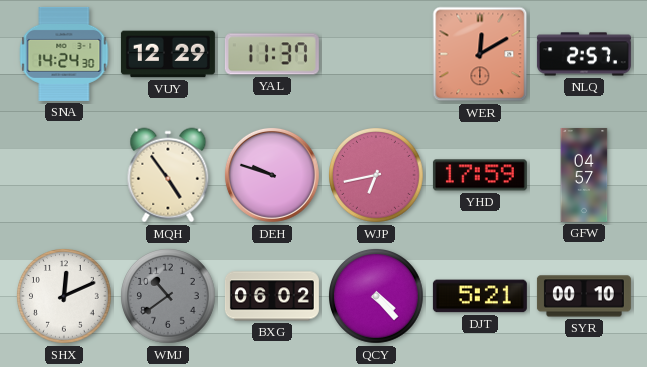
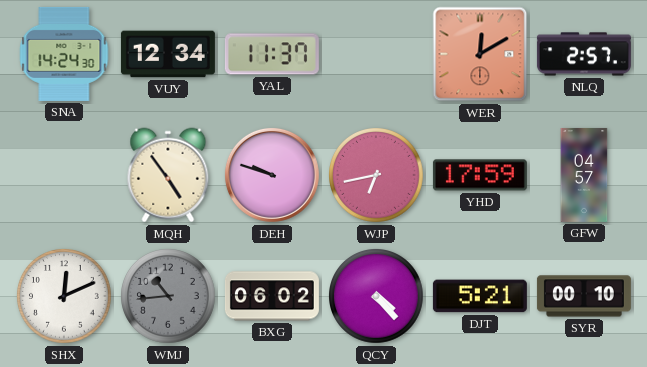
VUY: 12:29 -> 12:34
WMJ: 10:39 -> 10:44
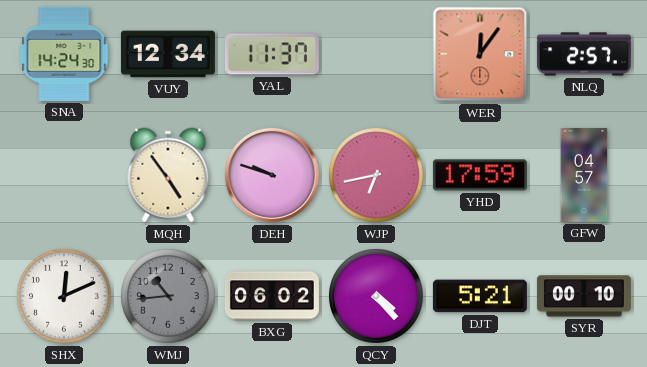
WER: 12:10 -> 12:06
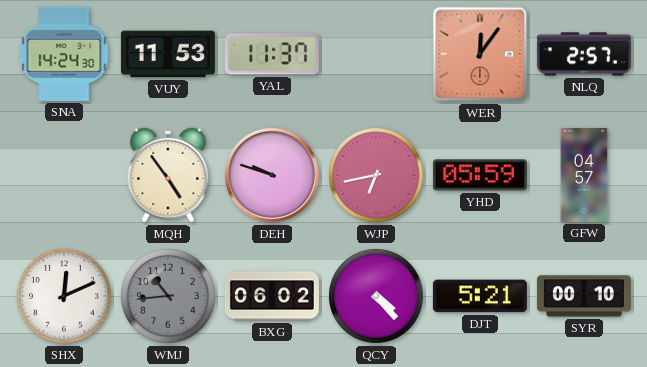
VUY: 12:34 -> 11:53
YHD: 17:59 -> 05:59
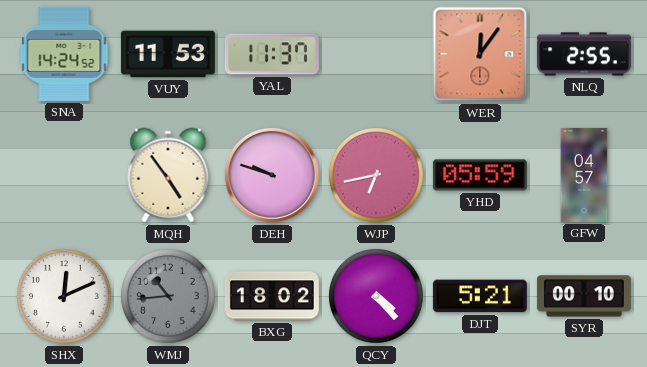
SNA: 14:24:30 -> 14:24:52
NLQ: 2:57 -> 2:55
BXG: 06:02 -> 18:02
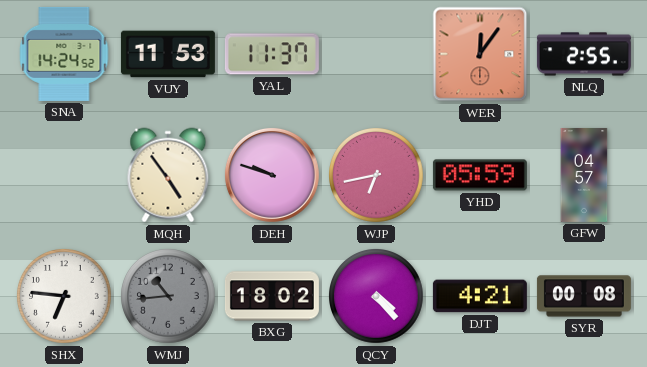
SHX: 12:11 -> 6:46
DJT: 5:21 -> 4:21
SYR: 00:10 -> 00:08
